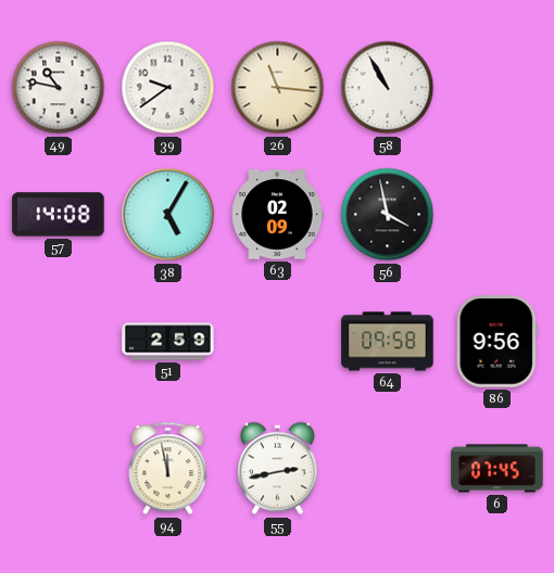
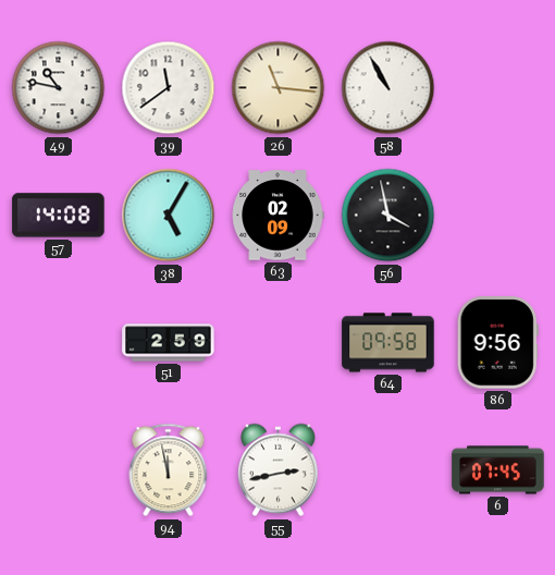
39: 9:39 -> 11:39
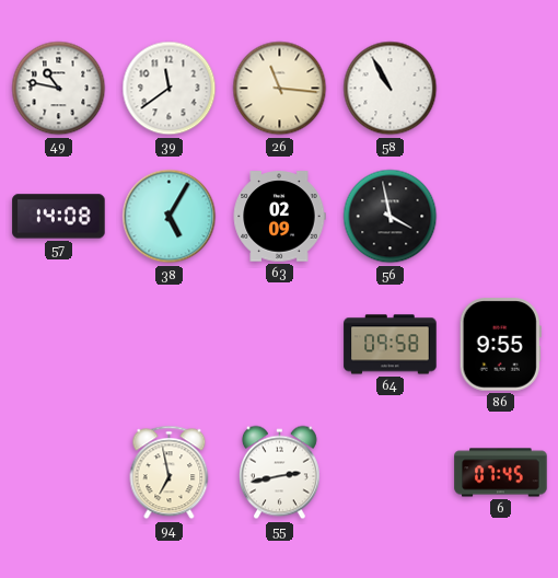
51: 2:59 -> none
86: 9:56 -> 9:55
94: 11:58 -> 6:58
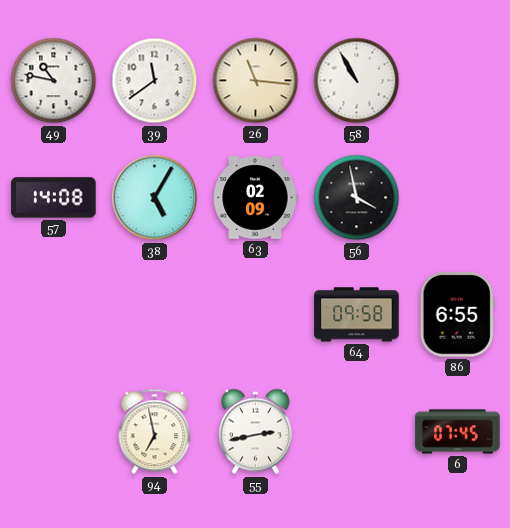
86: 9:55 -> 6:55
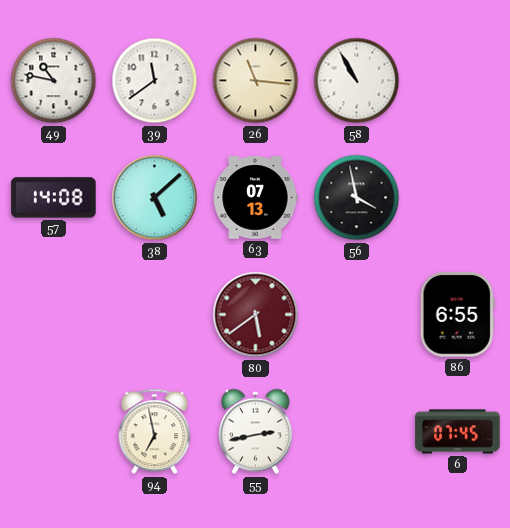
38: 5:05 -> 5:08
63: 02:09 -> 07:13
80: none -> 5:39
64: 09:58 -> none
